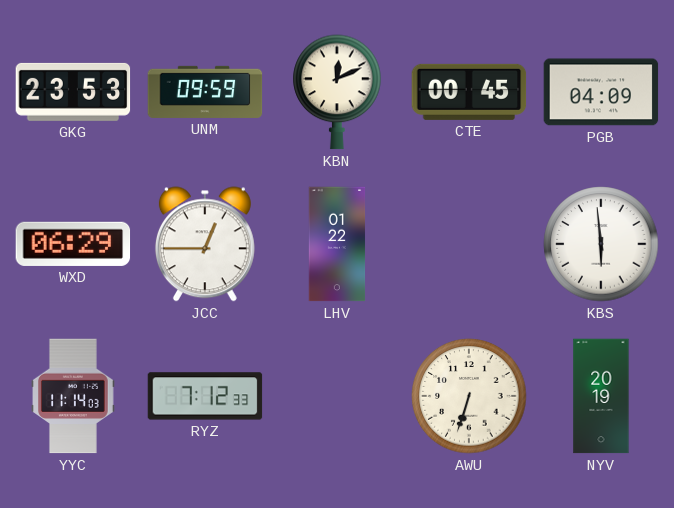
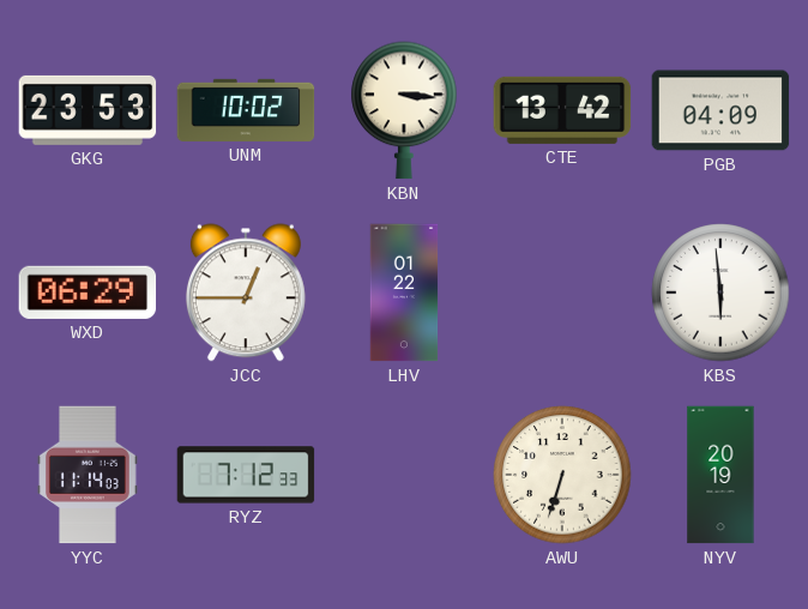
UNM: 09:59 -> 10:02
KBN: 12:11 -> 3:16
CTE: 00:45 -> 13:42
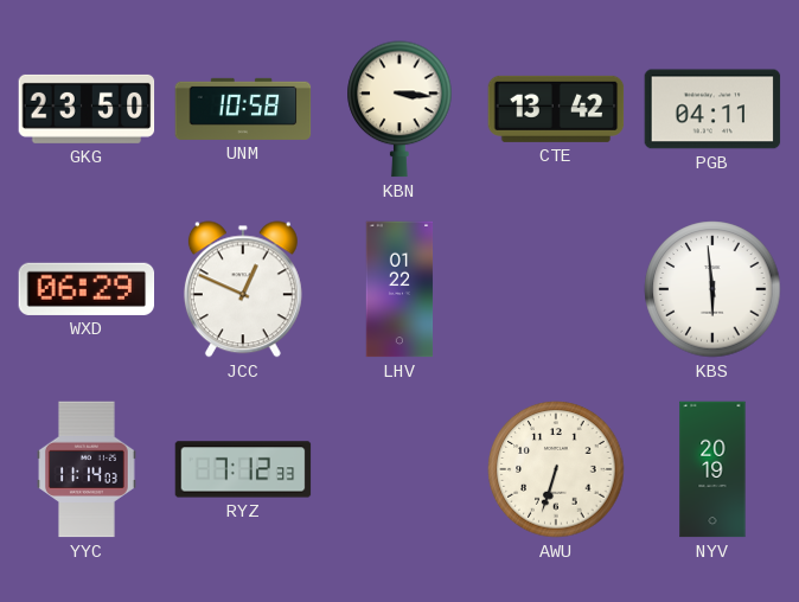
GKG: 23:53 -> 23:50
UNM: 10:02 -> 10:58
PGB: 04:09 -> 04:11
JCC: 12:45 -> 12:49
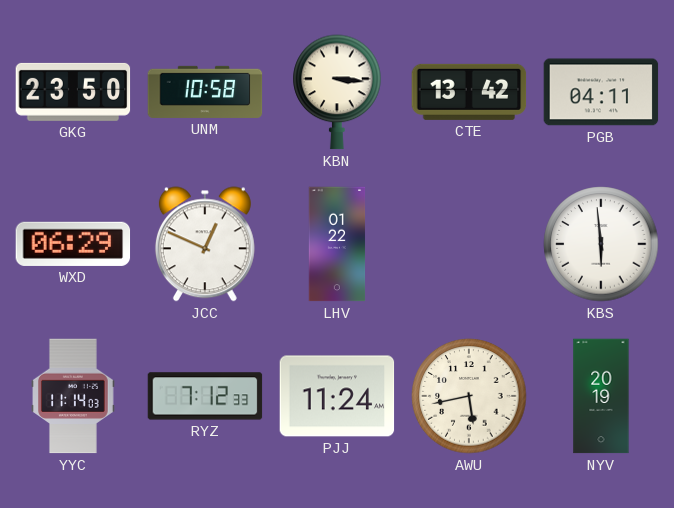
PJJ: none -> 11:24
AWU: 6:33 -> 5:43
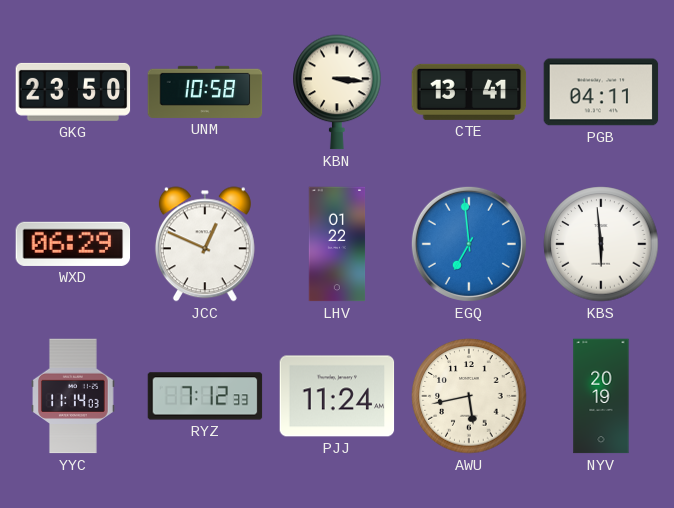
CTE: 13:42 -> 13:41
EGQ: none -> 6:59
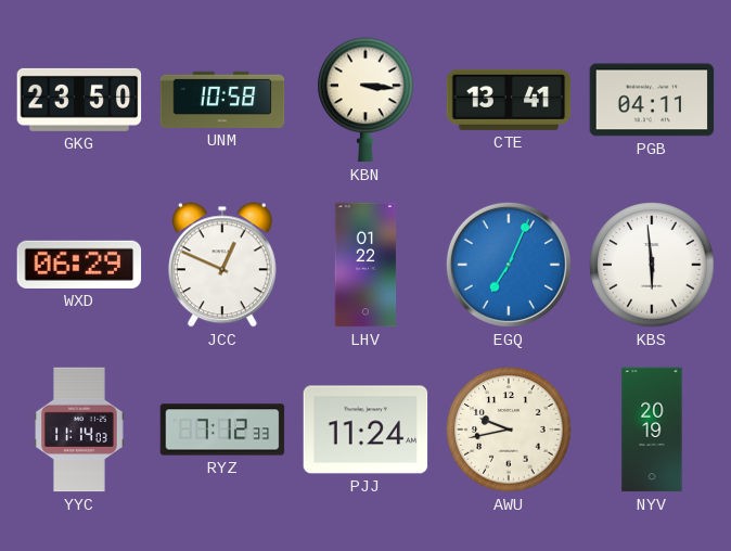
EGQ: 6:59 -> 7:04
AWU: 5:43 -> 9:43
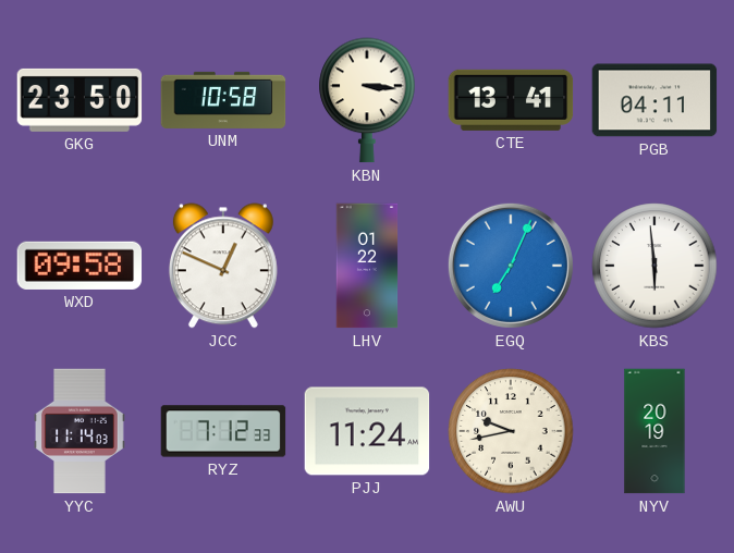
WXD: 06:29 -> 09:58
